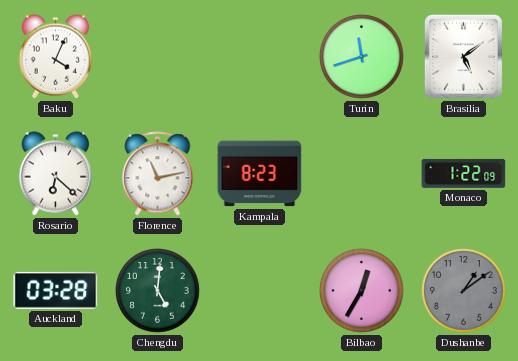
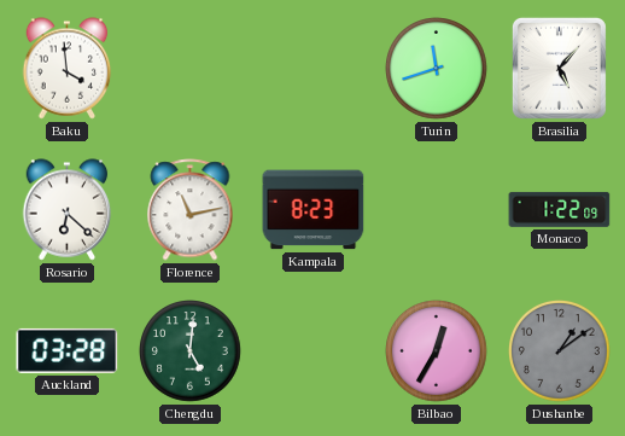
Baku: 4:04 -> 3:59
Brasilia: 5:09 -> 5:07
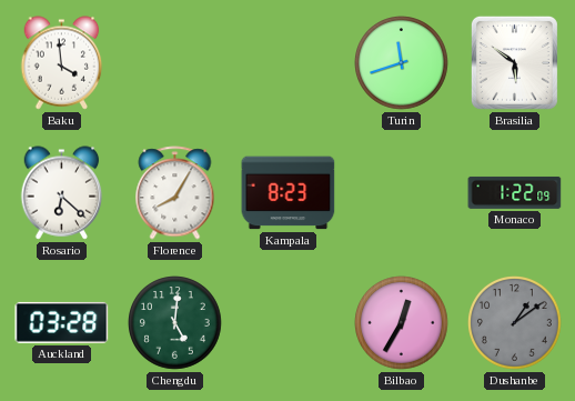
Brasilia: 5:07 -> 5:51
Florence: 11:13 -> 8:05
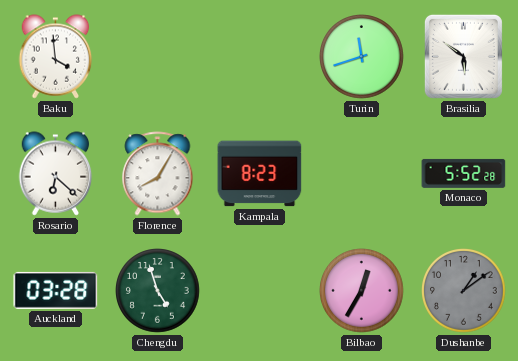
Monaco: 1:22 -> 5:52
Chengdu: 5:01 -> 4:57
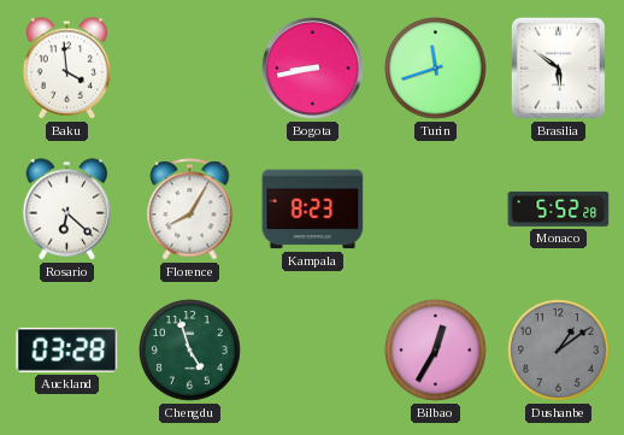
Bogota: none -> 8:43
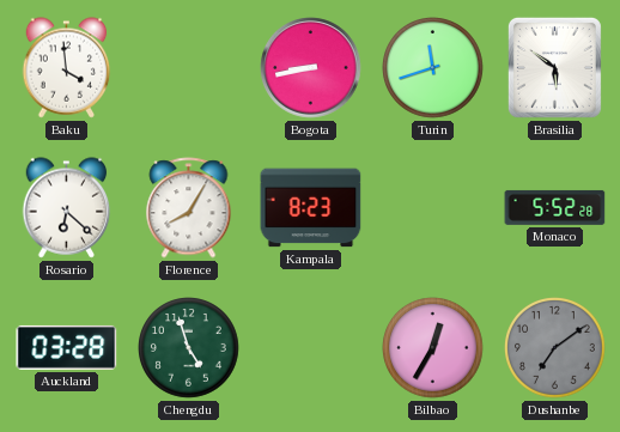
Dushanbe: 1:09 -> 7:09
